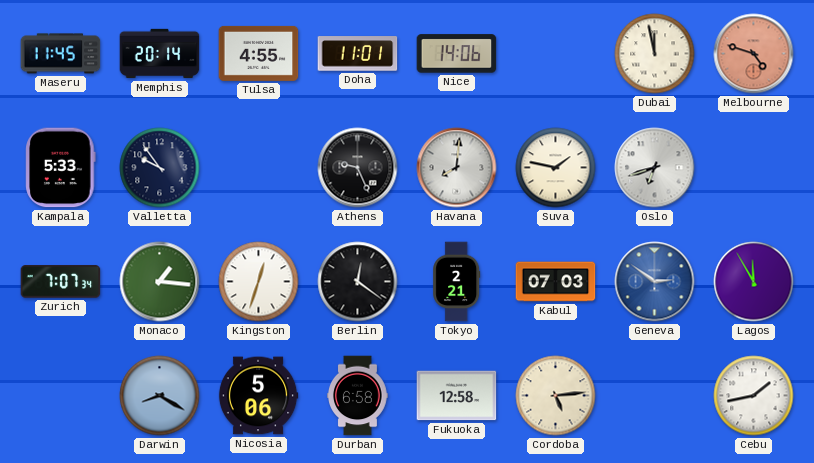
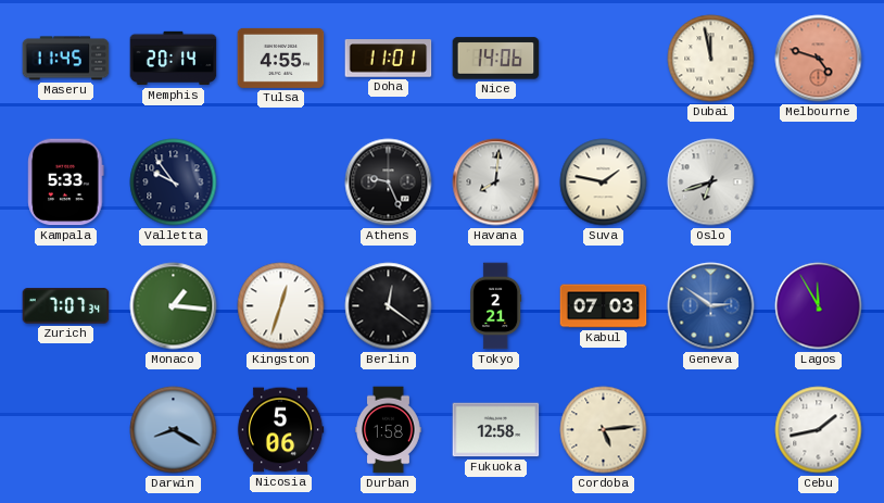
Durban: 6:58 -> 1:58
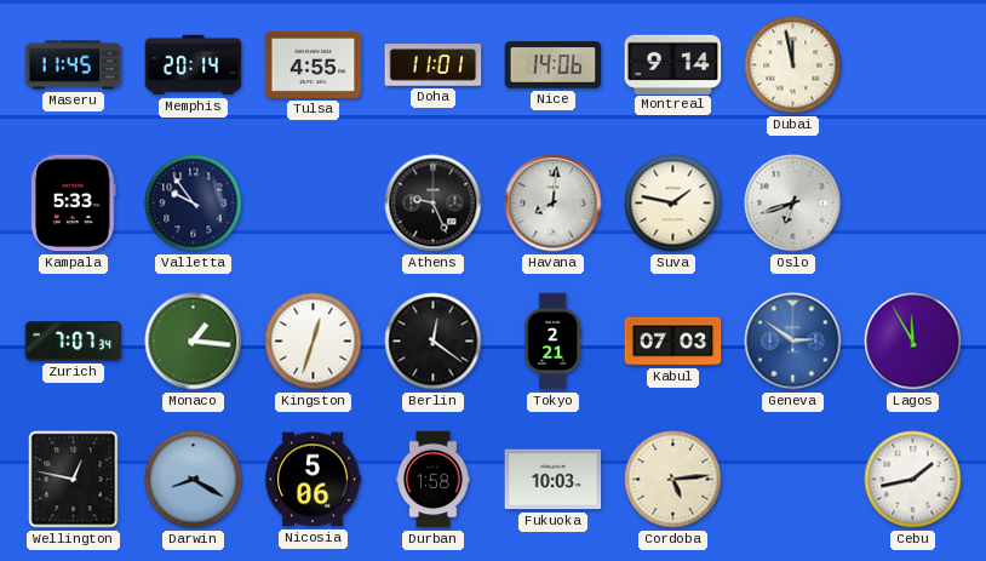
Montreal: none -> 9:14
Melbourne: 4:48 -> none
Wellington: none -> 12:47
Fukuoka: 12:58 -> 10:03
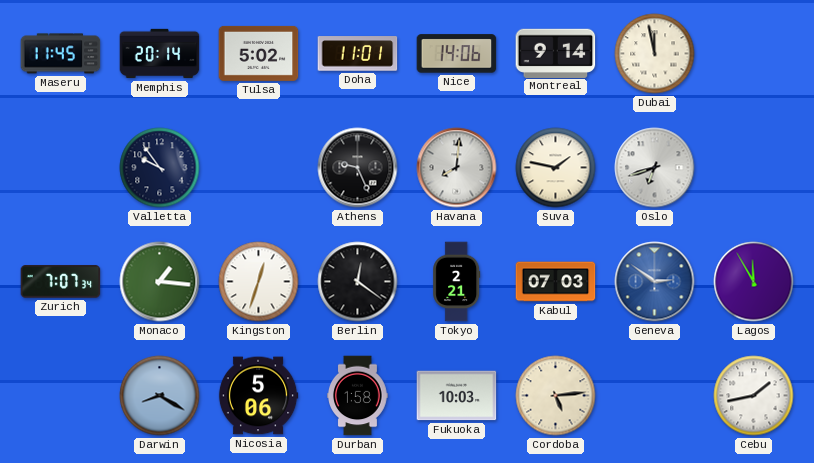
Tulsa: 4:55 -> 5:02
Kampala: 5:33 -> none
Wellington: 12:47 -> none
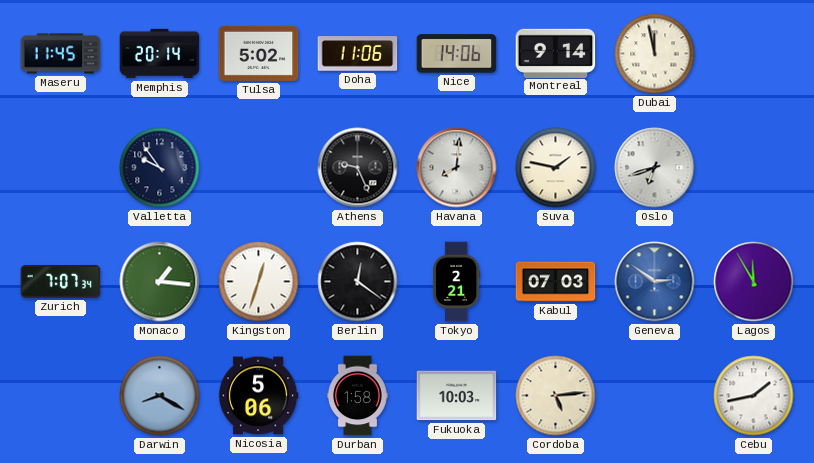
Doha: 11:01 -> 11:06
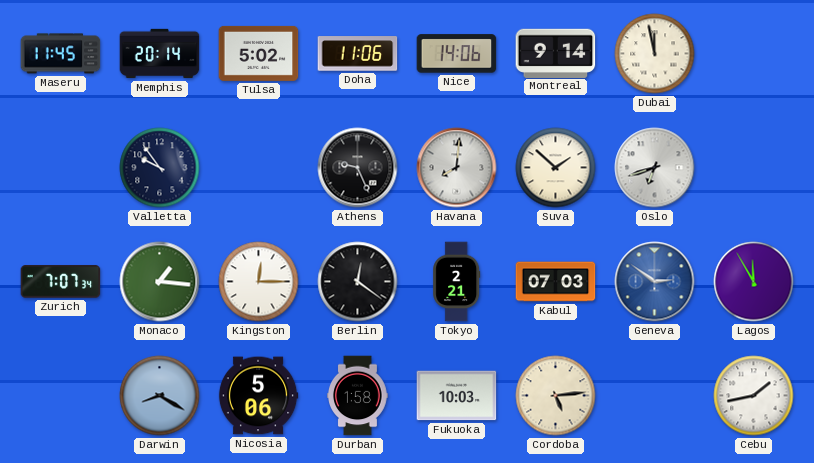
Suva: 1:47 -> 1:52
Kingston: 12:33 -> 12:15
